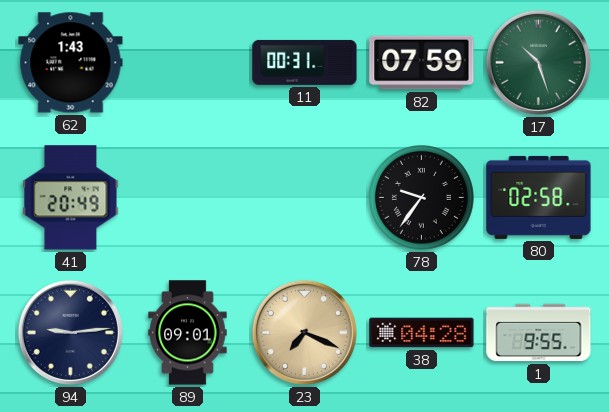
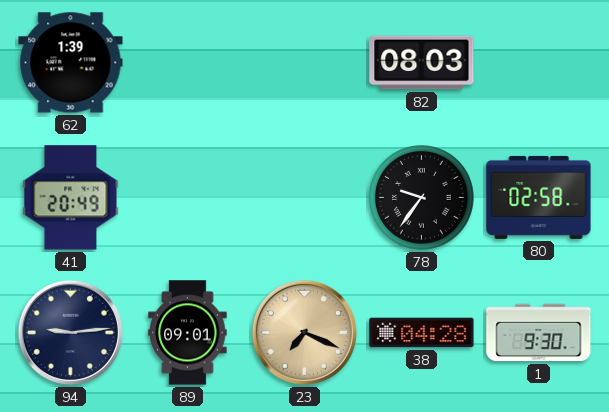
62: 1:43 -> 1:39
11: 00:31 -> none
82: 07:59 -> 08:03
17: 10:27 -> none
1: 9:55 -> 9:30
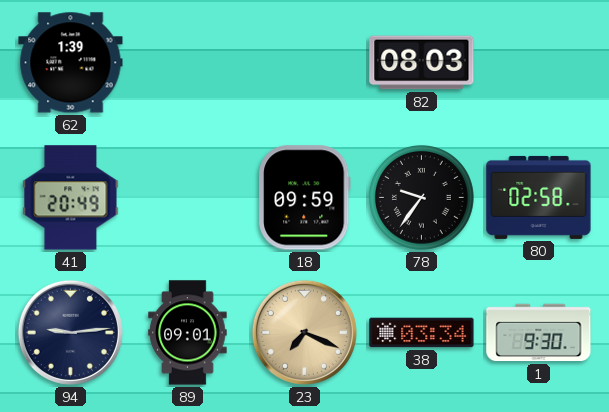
18: none -> 09:59
38: 04:28 -> 03:34
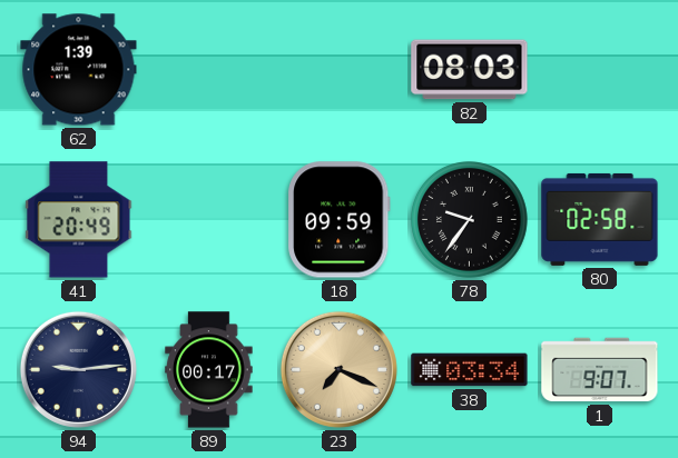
89: 09:01 -> 00:17
1: 9:30 -> 9:07
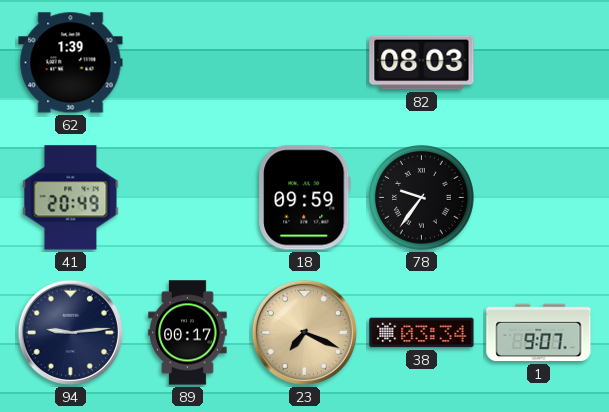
80: 02:58 -> none
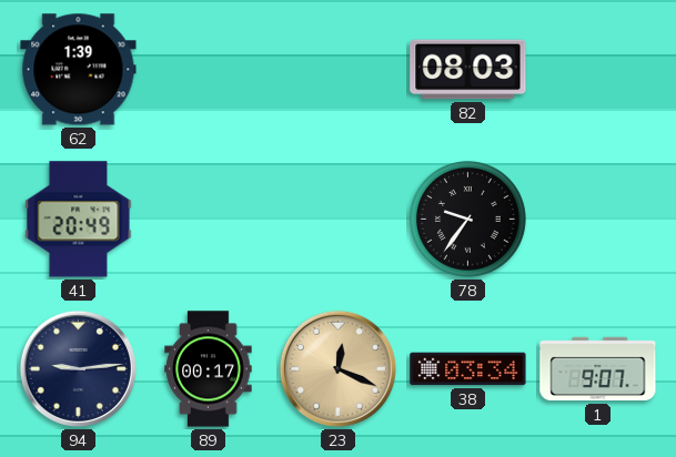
18: 09:59 -> none
23: 7:19 -> 12:19
